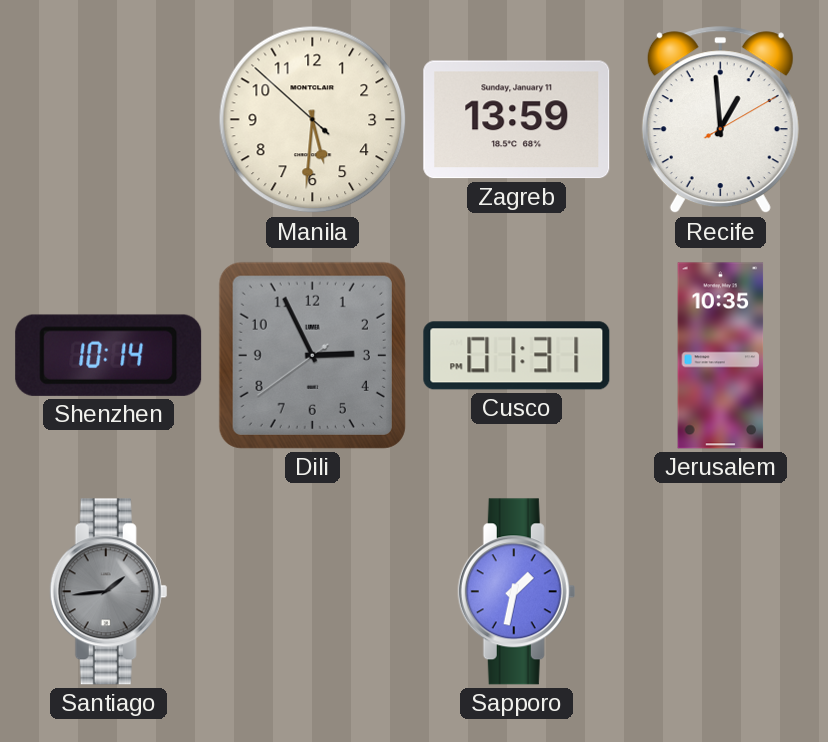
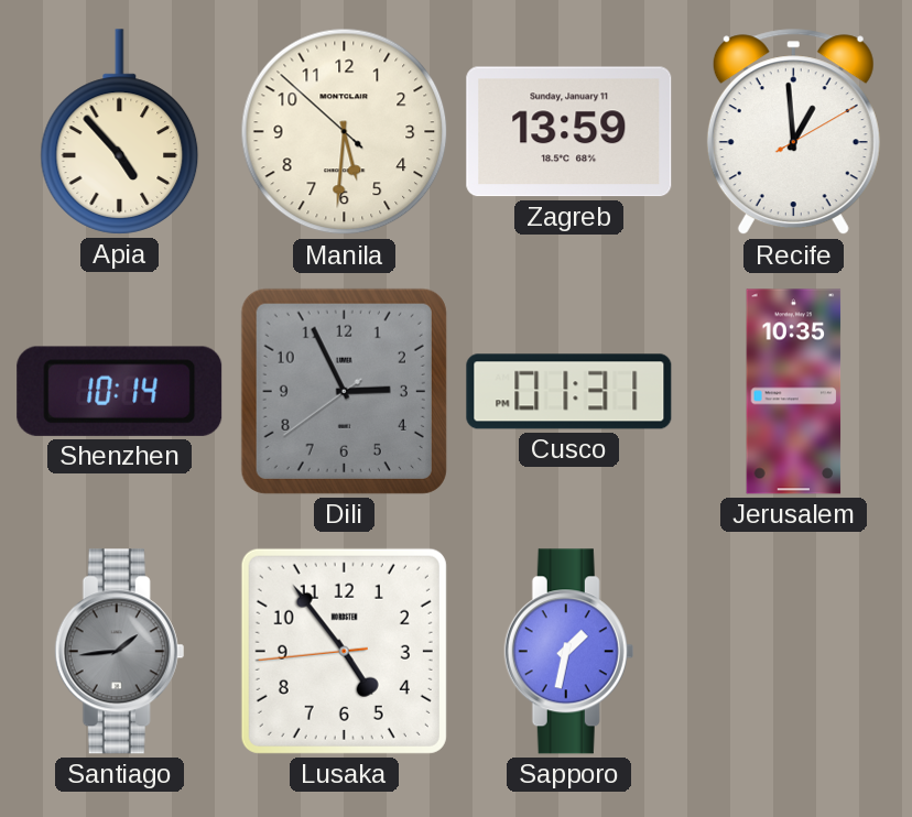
Apia: none -> 4:53
Lusaka: none -> 4:53
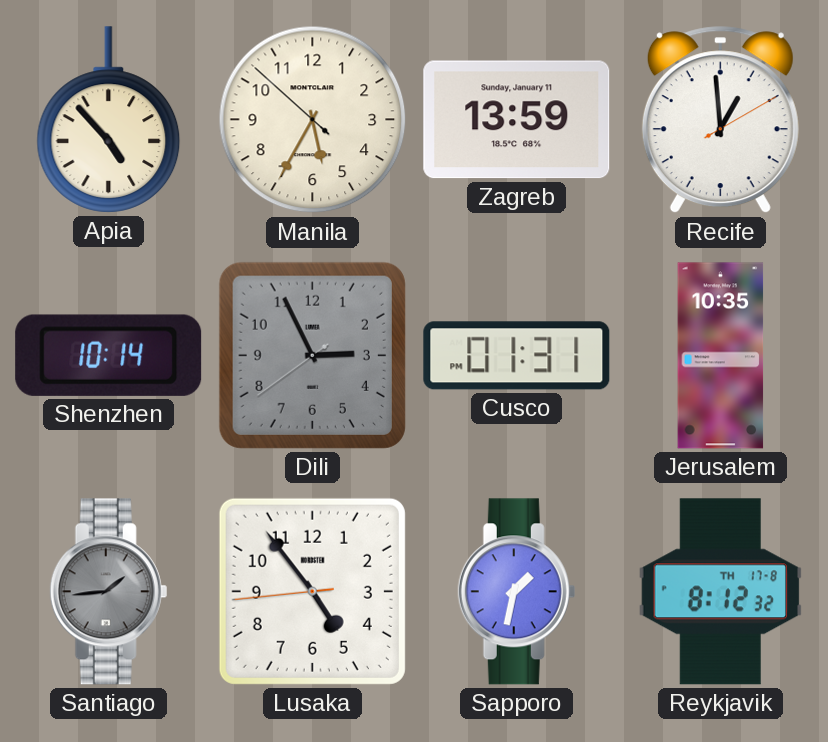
Manila: 5:30 -> 5:34
Reykjavik: none -> 8:12
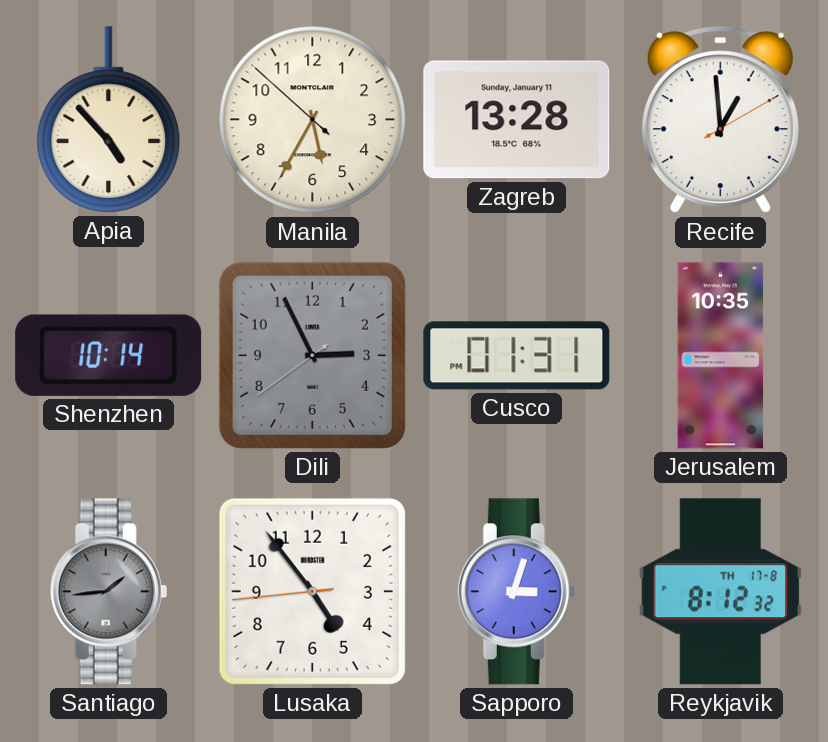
Zagreb: 13:59 -> 13:28
Sapporo: 1:32 -> 3:03
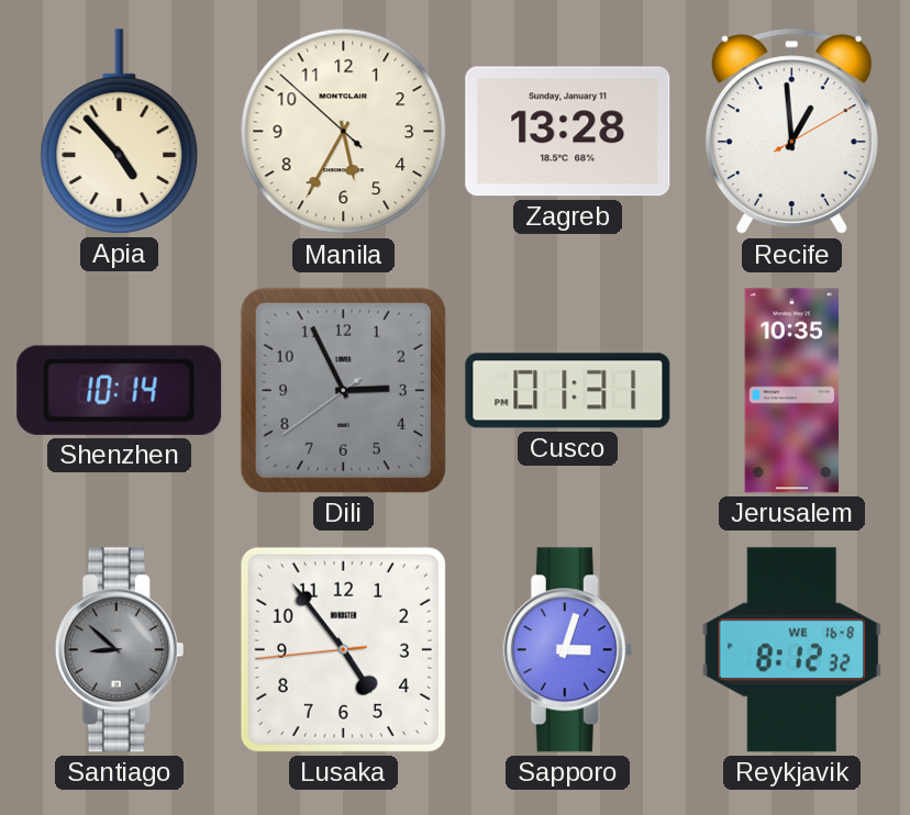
Santiago: 1:44 -> 8:52
Reykjavik date: TH 17-8 -> WE 16-8
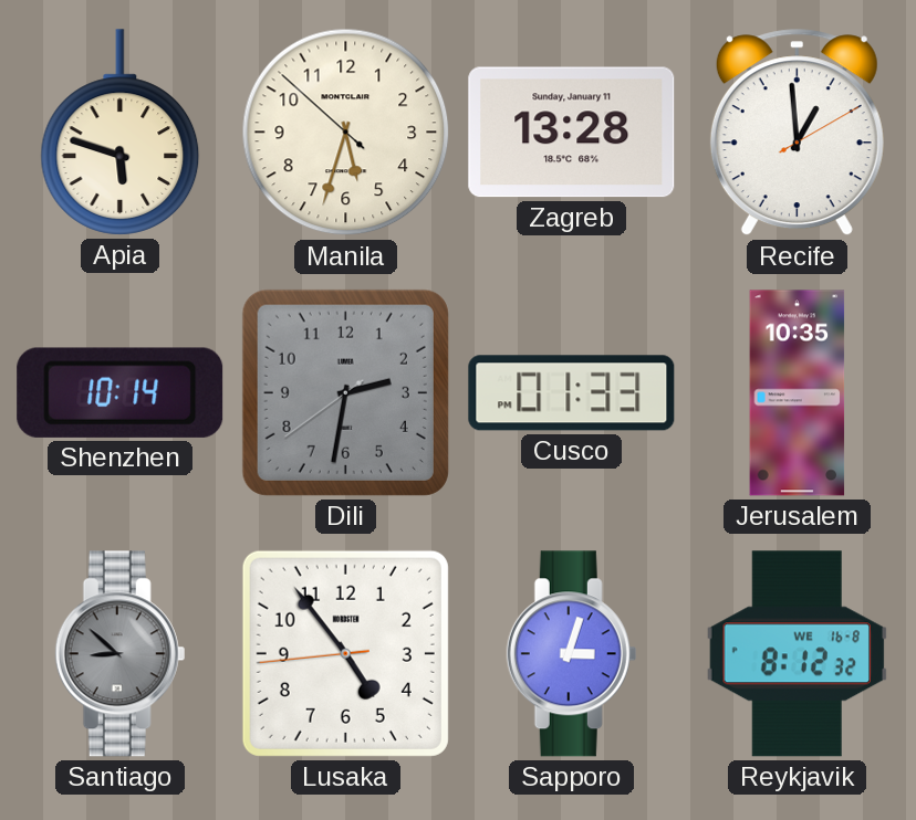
Apia: 4:53 -> 5:48
Manila: 5:34 -> 5:32
Dili: 2:55 -> 2:31
Cusco: 01:31 -> 01:33
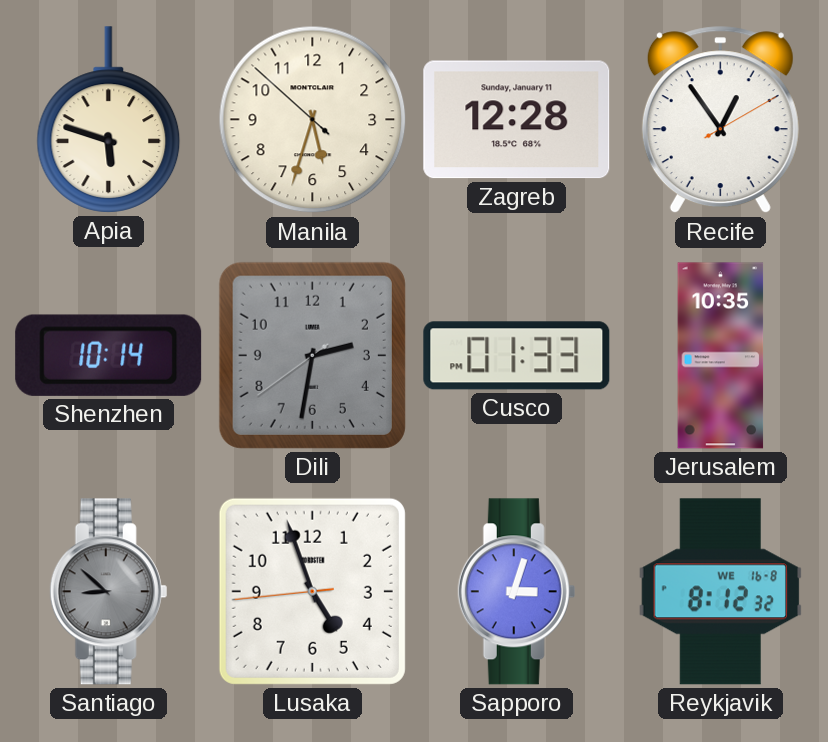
Zagreb: 13:28 -> 12:28
Recife: 12:59 -> 12:54
Lusaka: 4:53 -> 4:56
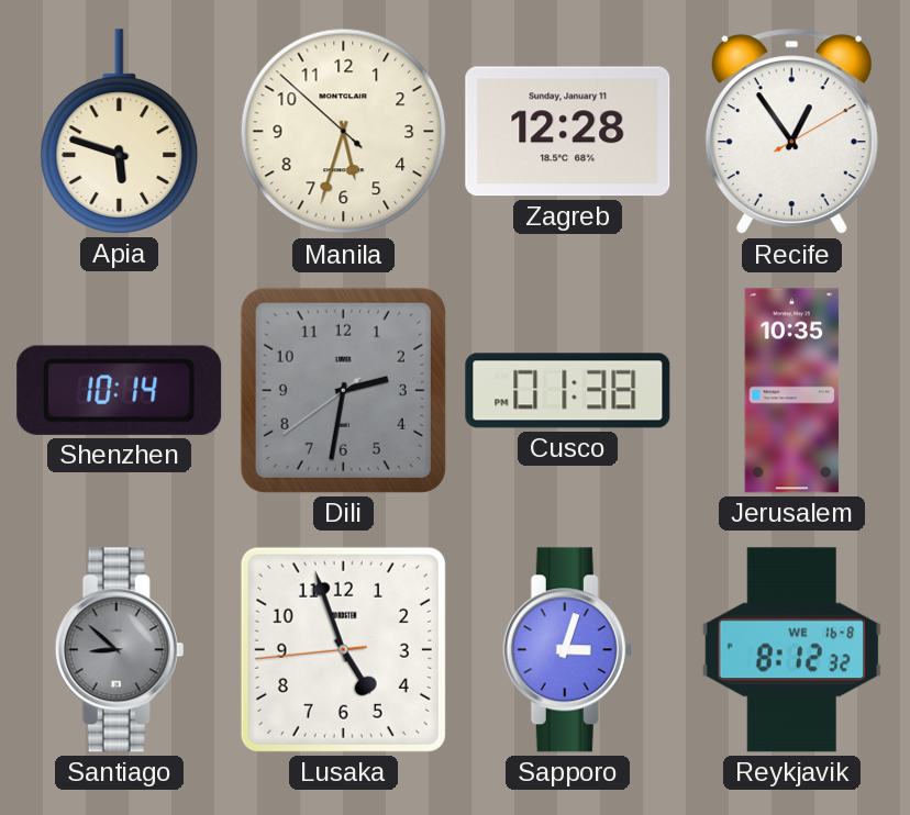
Cusco: 01:33 -> 01:38
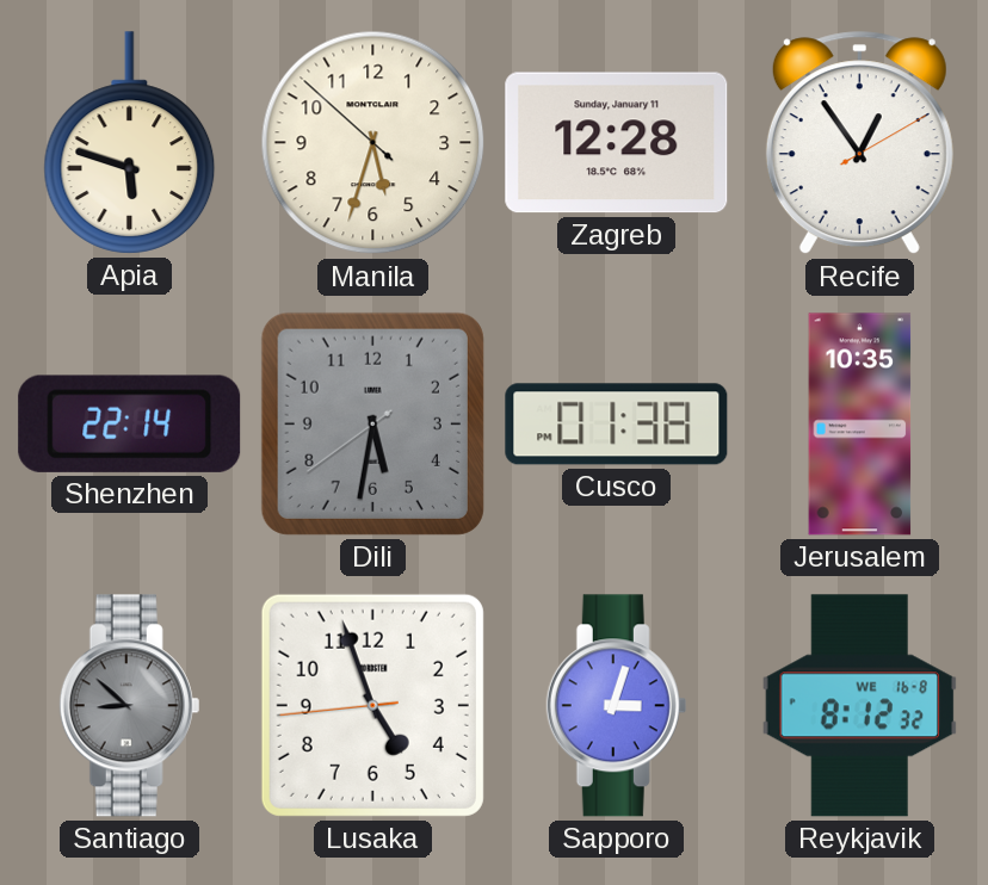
Shenzhen: 10:14 -> 22:14
Dili: 2:31 -> 5:31
